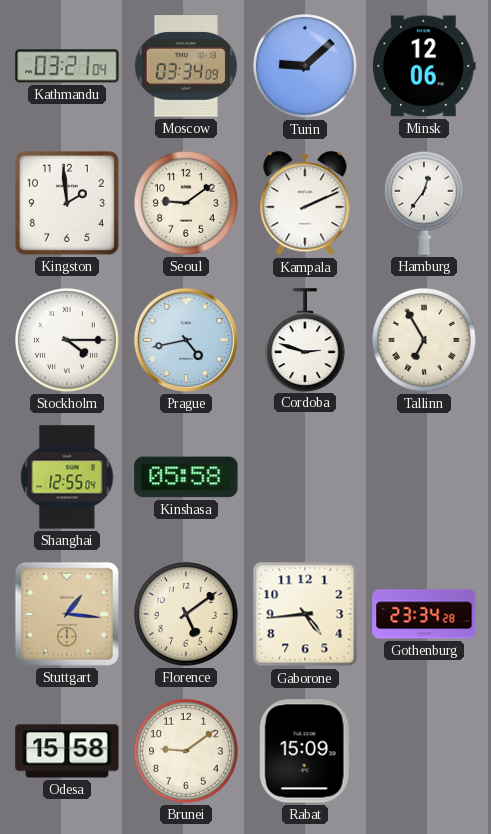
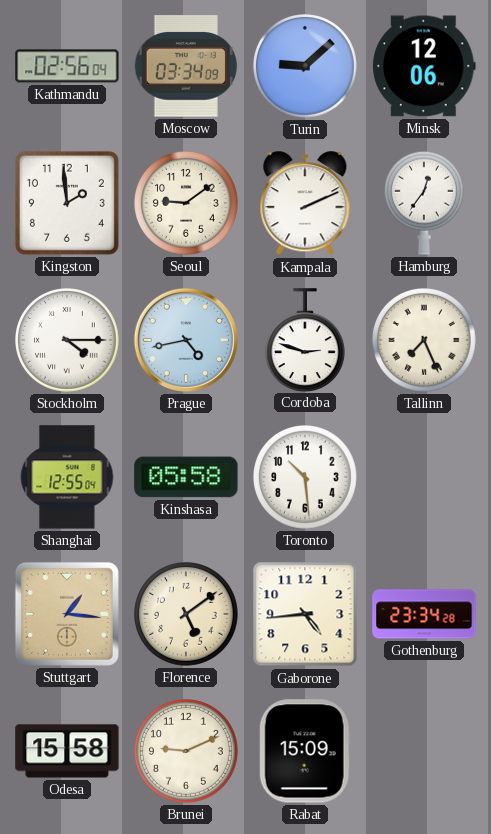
Kathmandu: 03:21 -> 02:56
Tallinn: 6:55 -> 7:26
Toronto: none -> 10:29
Brunei: 9:09 -> 9:11
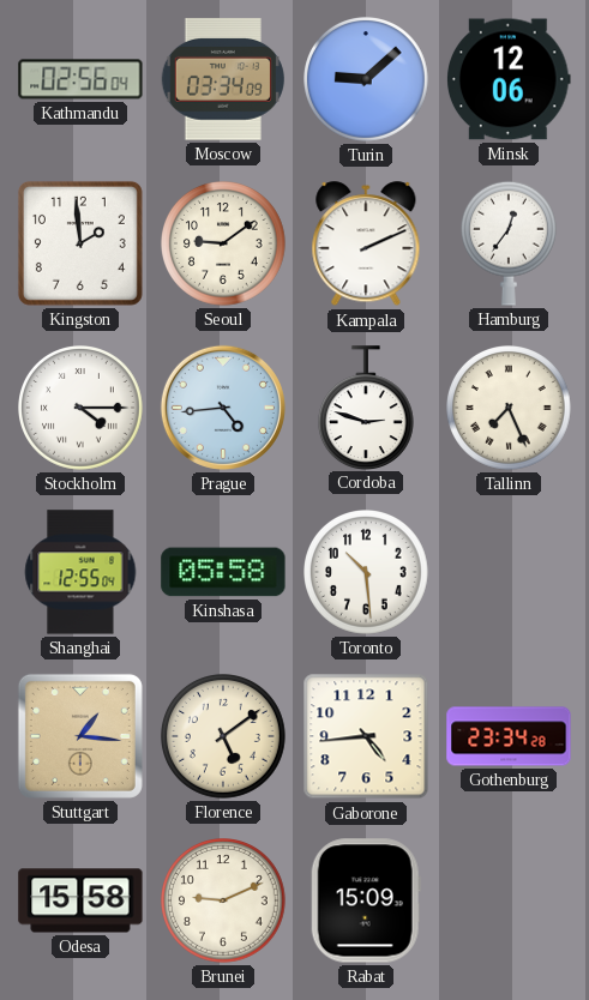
Prague: 4:43 -> 4:44
